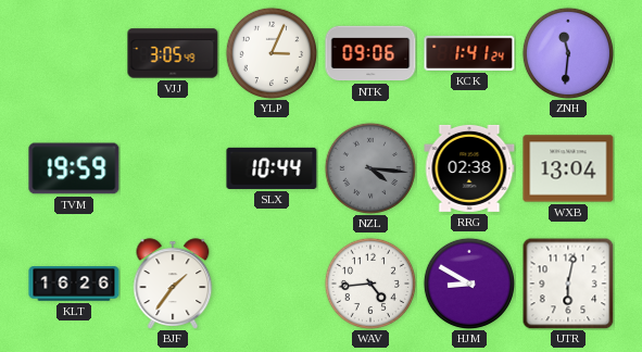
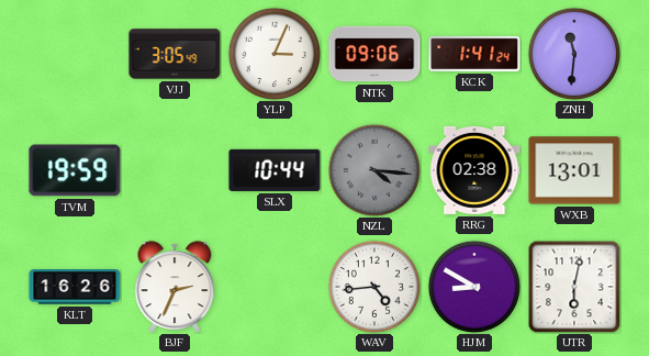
WXB: 13:04 -> 13:01
BJF: 1:36 -> 2:34
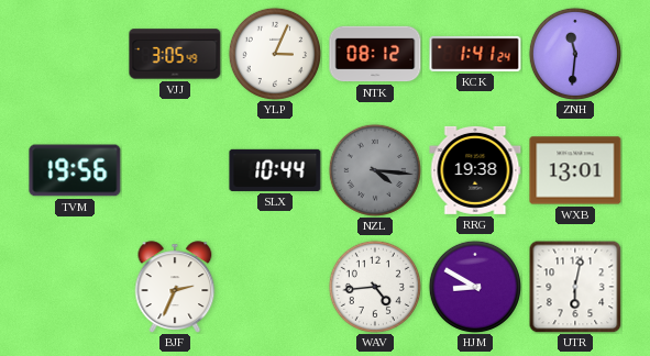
NTK: 09:06 -> 08:12
TVM: 19:59 -> 19:56
RRG: 02:38 -> 19:38
KLT: 16:26 -> none
